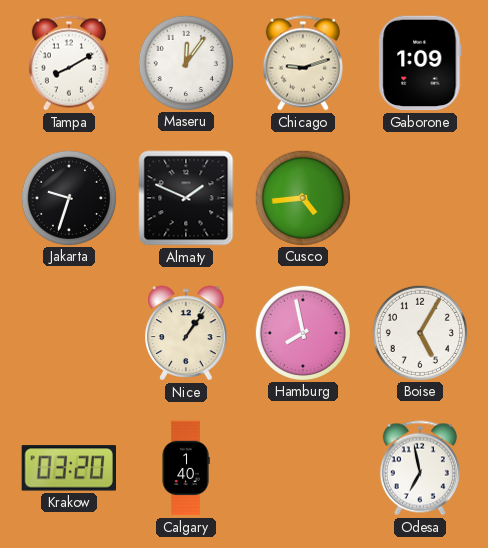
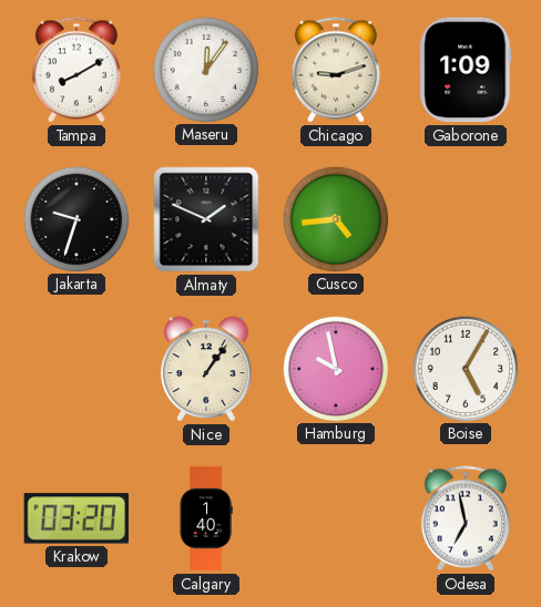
Hamburg: 7:58 -> 9:58
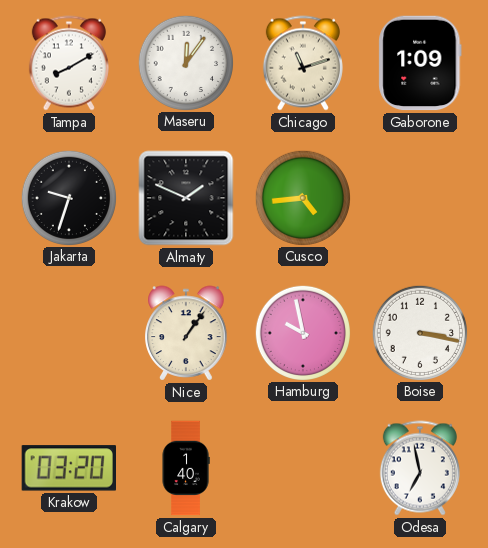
Chicago: 9:12 -> 11:12
Boise: 5:05 -> 3:17
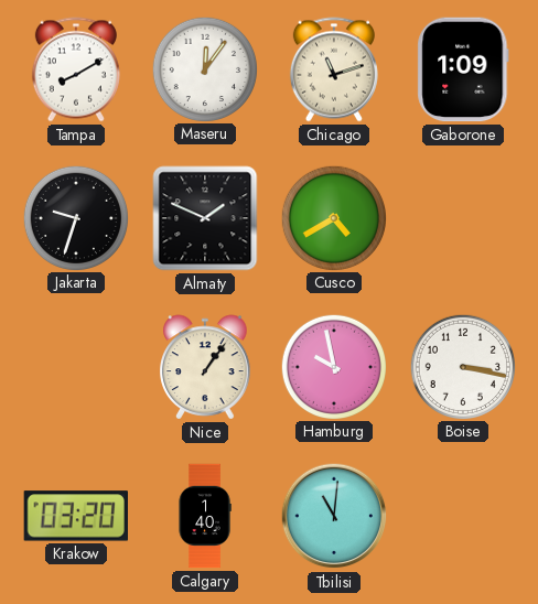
Cusco: 4:44 -> 4:40
Tbilisi: none -> 11:01
Odesa: 6:58 -> none
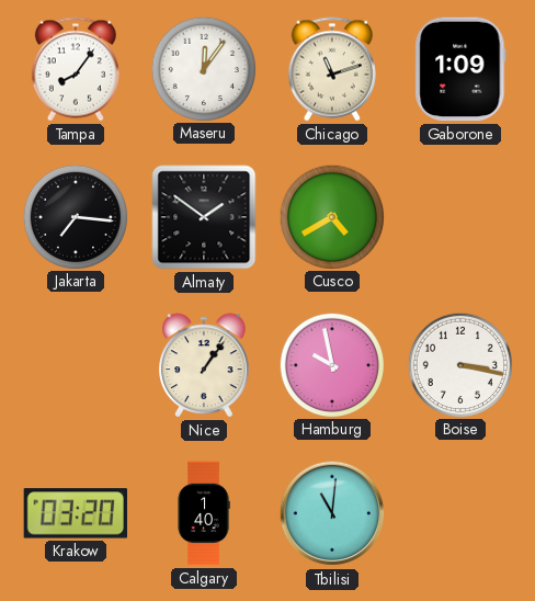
Tampa: 8:10 -> 8:06
Jakarta: 9:33 -> 7:16
Almaty: 1:49 -> 1:51
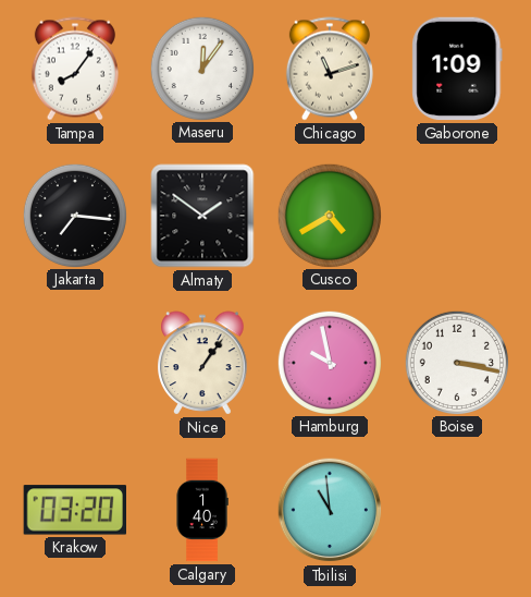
Tbilisi: 11:01 -> 10:59
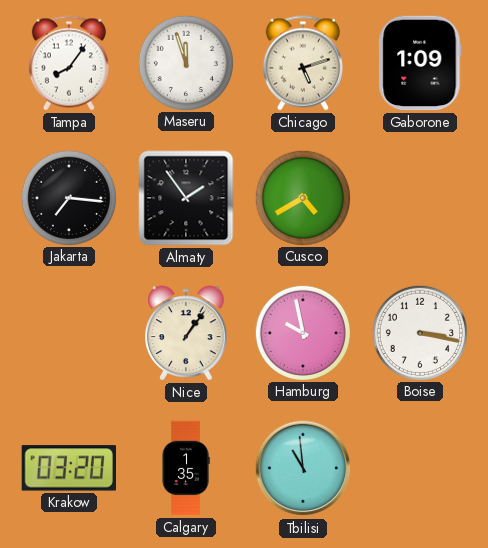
Maseru: 12:06 -> 11:57
Chicago: 11:12 -> 5:12
Almaty: 1:51 -> 1:54
Calgary: 1:40 -> 1:35
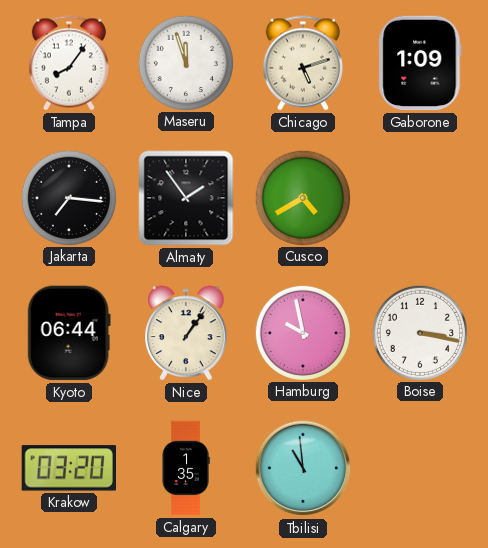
Kyoto: none -> 06:44
